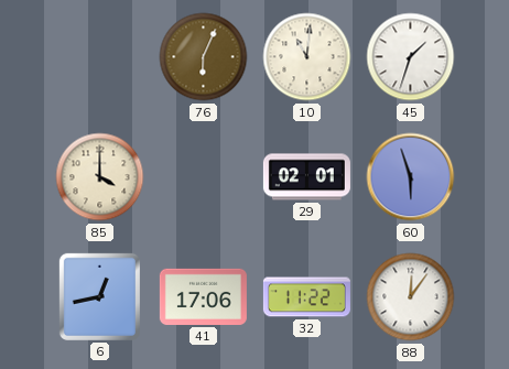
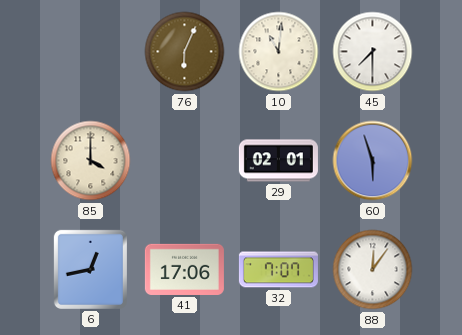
45: 1:33 -> 7:30
32: 11:22 -> 7:07
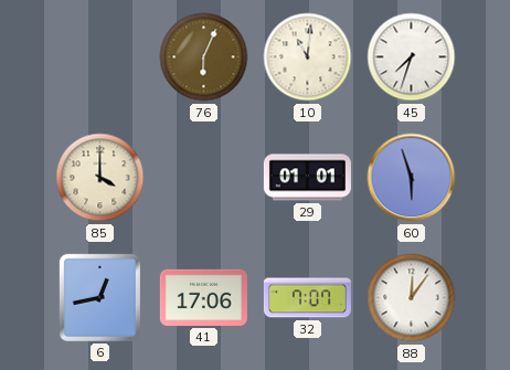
45: 7:30 -> 7:33
29: 02:01 -> 01:01
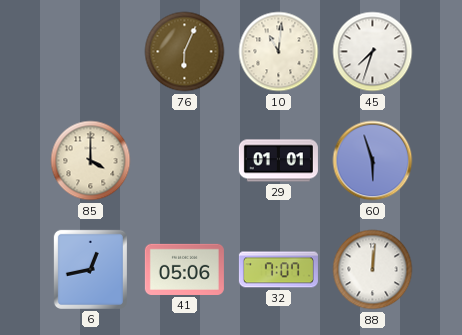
41: 17:06 -> 05:06
88: 12:06 -> 12:01
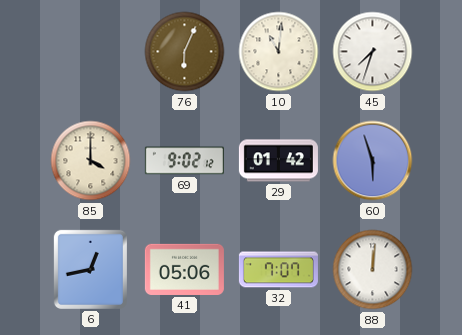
69: none -> 9:02
29: 01:01 -> 01:42
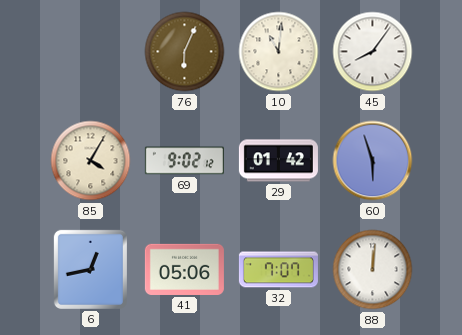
45: 7:33 -> 8:06
85: 4:00 -> 4:05
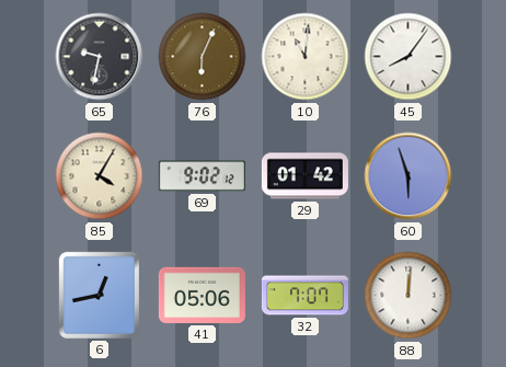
65: none -> 9:32
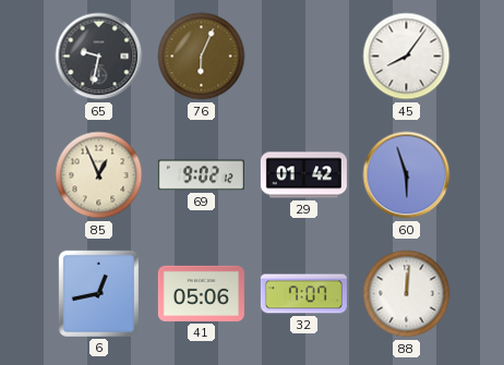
10: 11:01 -> none
85: 4:05 -> 12:56
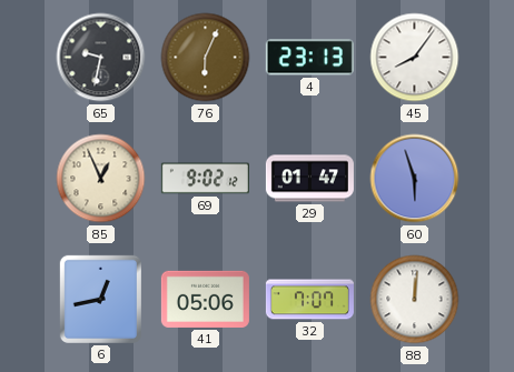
4: none -> 23:13
29: 01:42 -> 01:47
